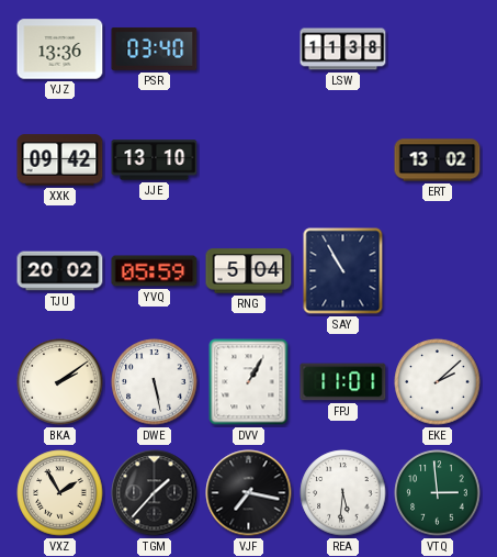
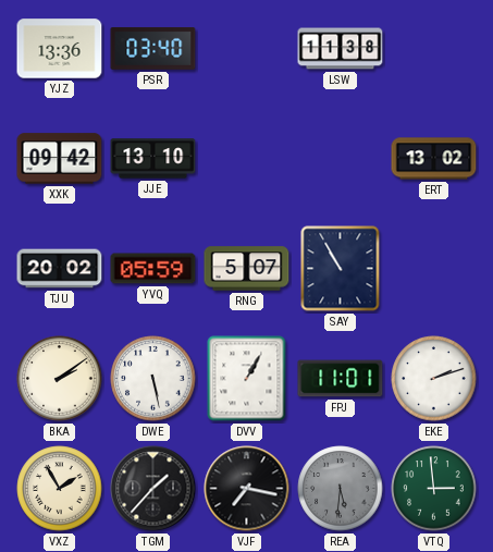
RNG: 5:04 -> 5:07
EKE: 2:08 -> 2:12
REA dial: white -> grey
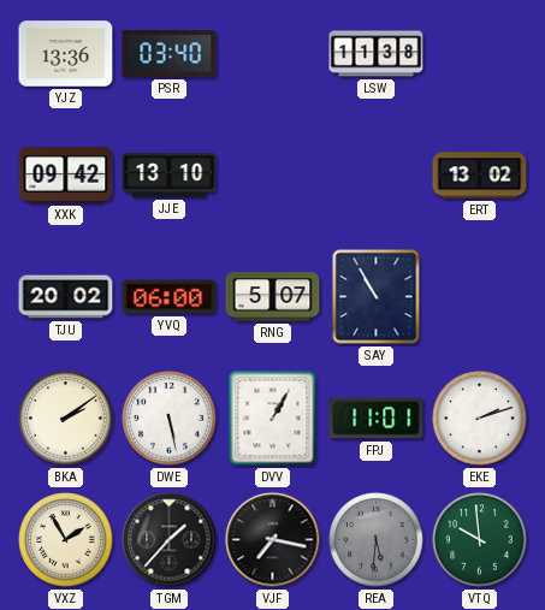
YVQ: 05:59 -> 06:00
VTQ: 2:59 -> 9:59
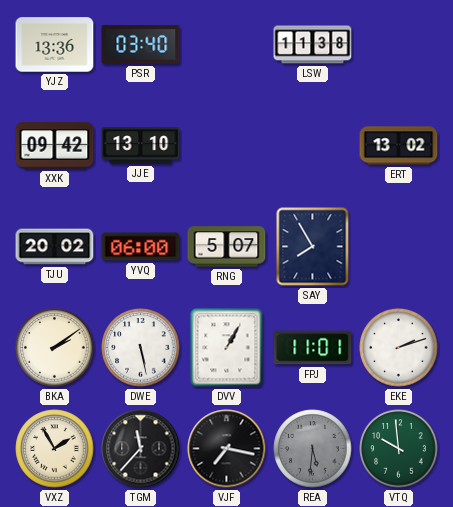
SAY: 10:55 -> 7:55
TGM: 1:37 -> 11:37
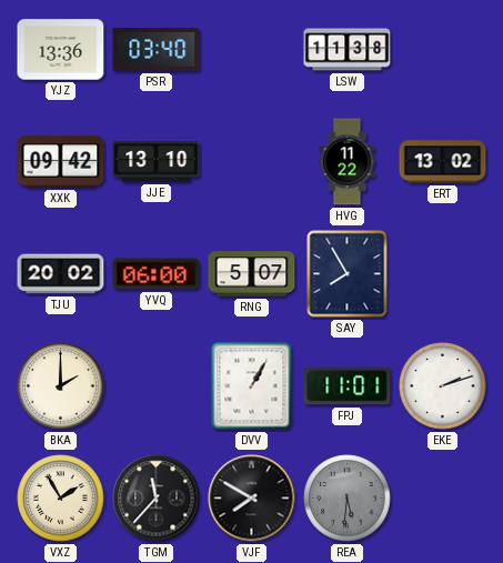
HVG: none -> 11:22
BKA: 2:09 -> 2:00
DWE: 5:28 -> none
VJF: 7:17 -> 7:50
VTQ: 9:59 -> none
